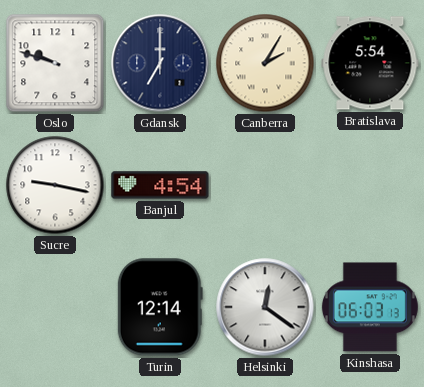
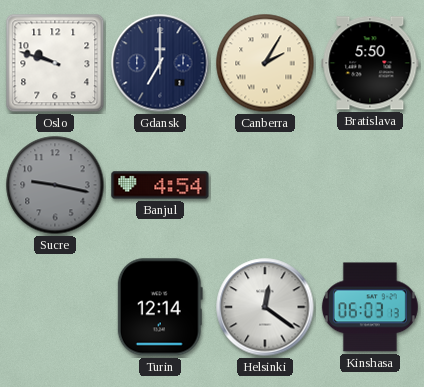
Bratislava: 5:54 -> 5:50
Sucre dial: white -> grey
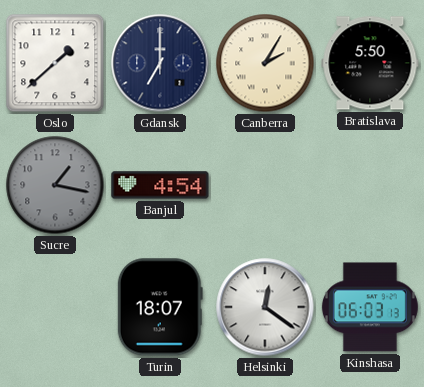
Oslo: 9:48 -> 1:38
Sucre: 9:17 -> 1:17
Turin: 12:14 -> 18:07
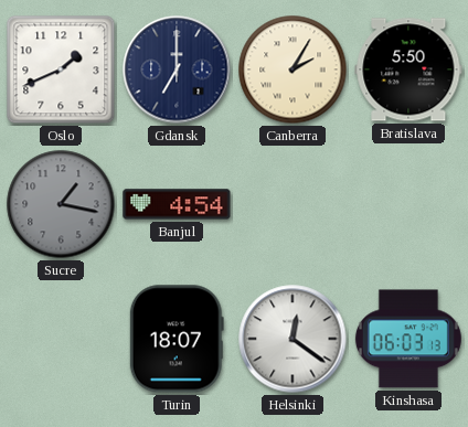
Oslo: 1:38 -> 1:41
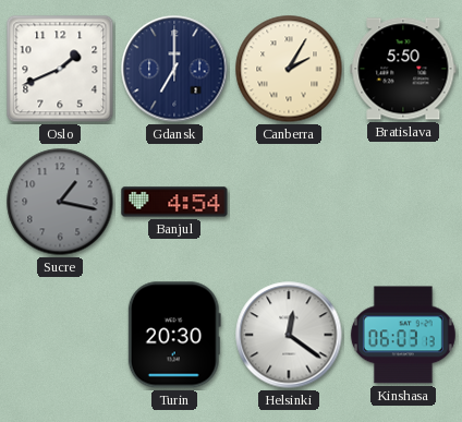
Turin: 18:07 -> 20:30
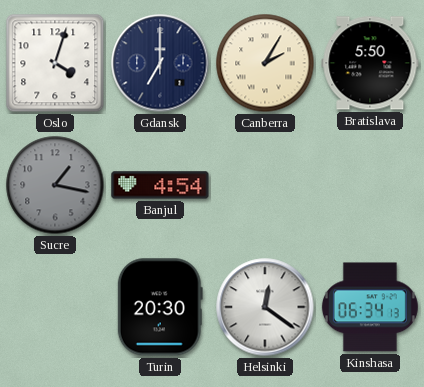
Oslo: 1:41 -> 4:03
Kinshasa: 06:03 -> 06:34
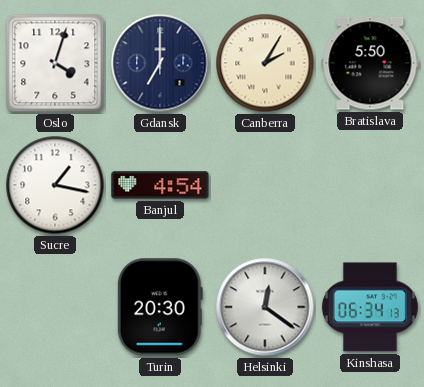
Sucre dial: grey -> white
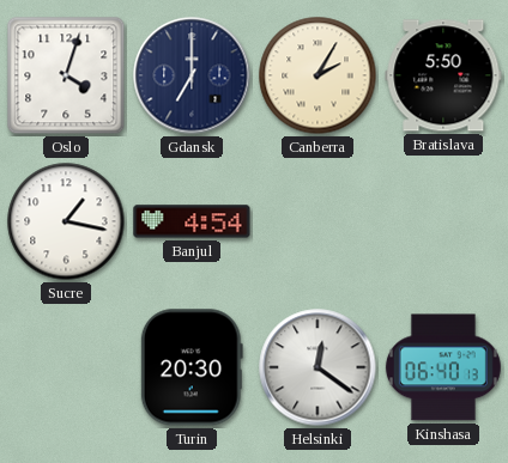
Kinshasa: 06:34 -> 06:40
